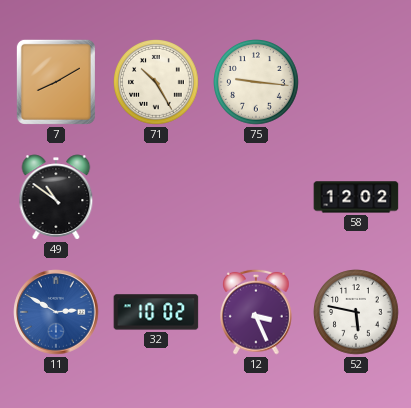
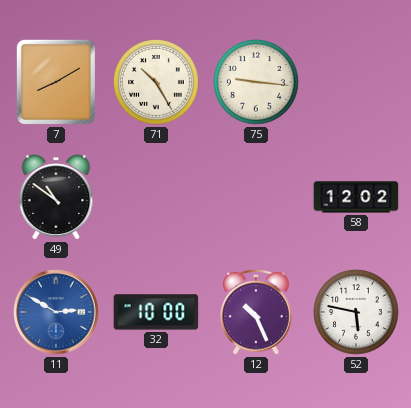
32: 10:02 -> 10:00
12: 3:26 -> 10:26
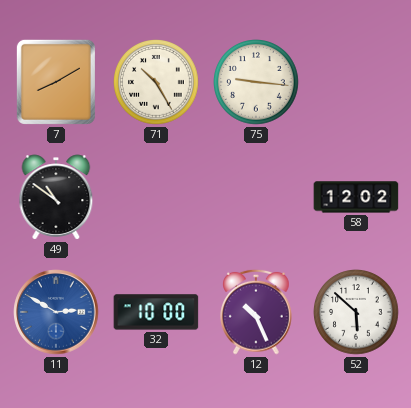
52: 5:47 -> 5:52
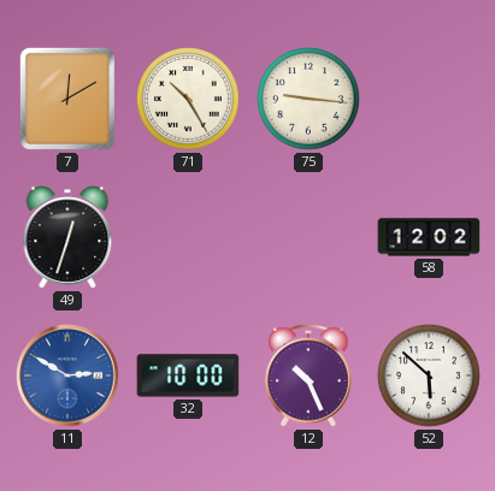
7: 8:10 -> 12:10
49: 10:51 -> 12:33
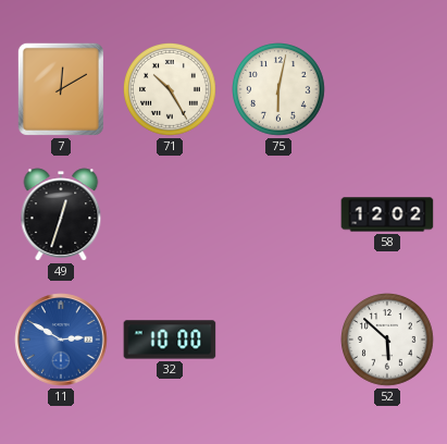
75: 9:16 -> 6:02
12: 10:26 -> none
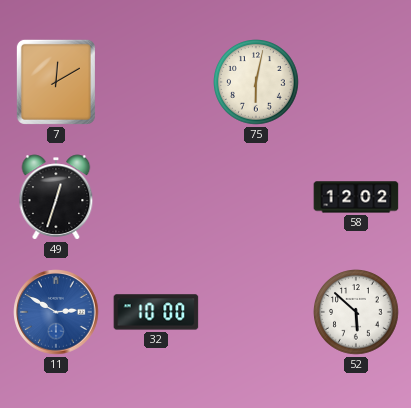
71: 10:25 -> none
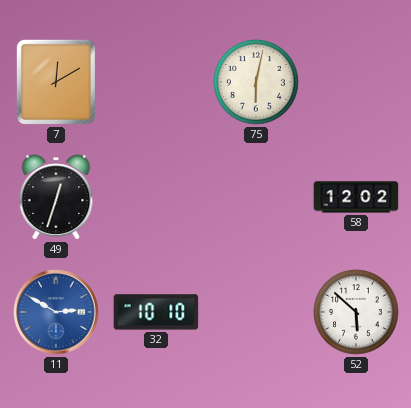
32: 10:00 -> 10:10
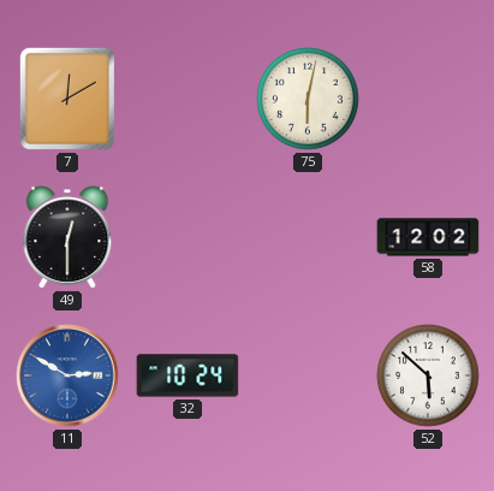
49: 12:33 -> 12:30
32: 10:10 -> 10:24
